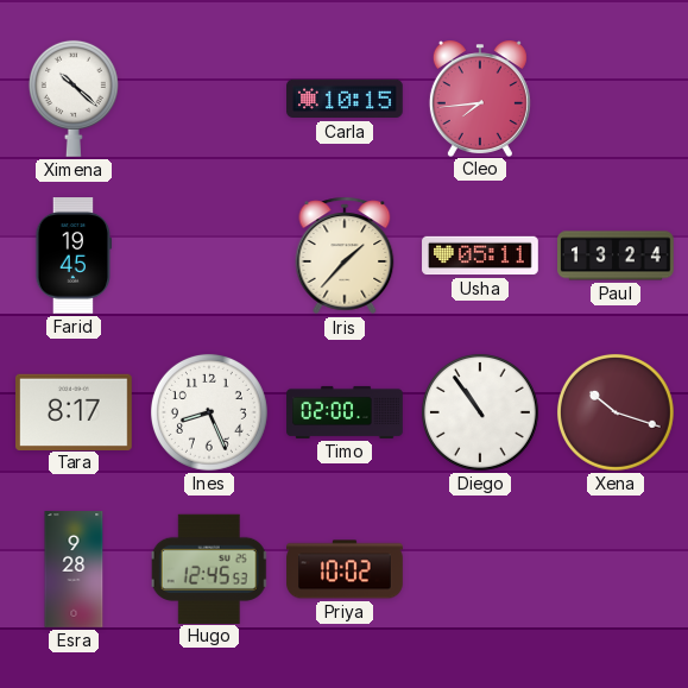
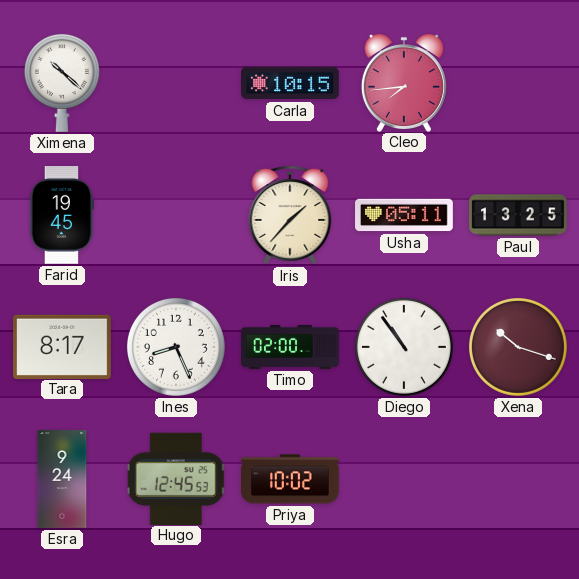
Paul: 13:24 -> 13:25
Esra: 9:28 -> 9:24
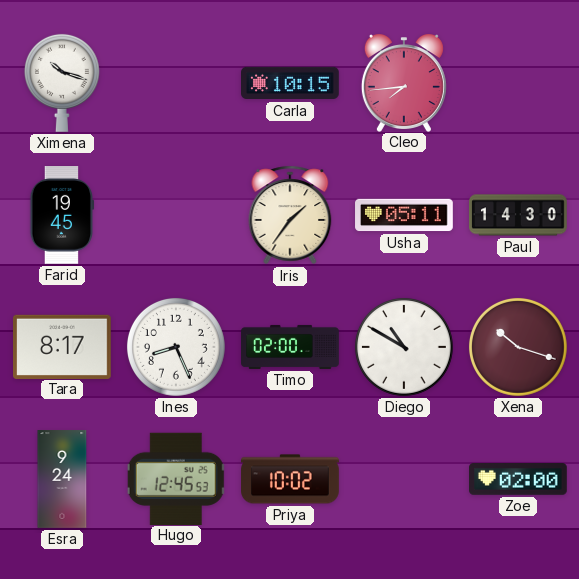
Ximena: 10:22 -> 10:18
Iris: 1:37 -> 1:36
Paul: 13:25 -> 14:30
Diego: 10:54 -> 10:50
Zoe: none -> 02:00
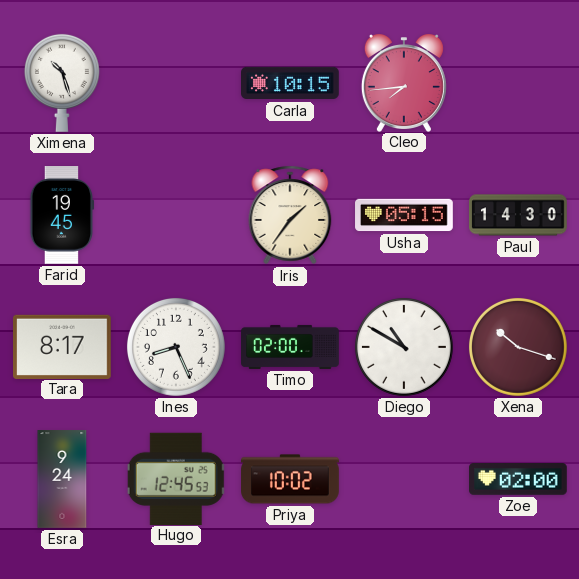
Ximena: 10:18 -> 10:27
Usha: 05:11 -> 05:15
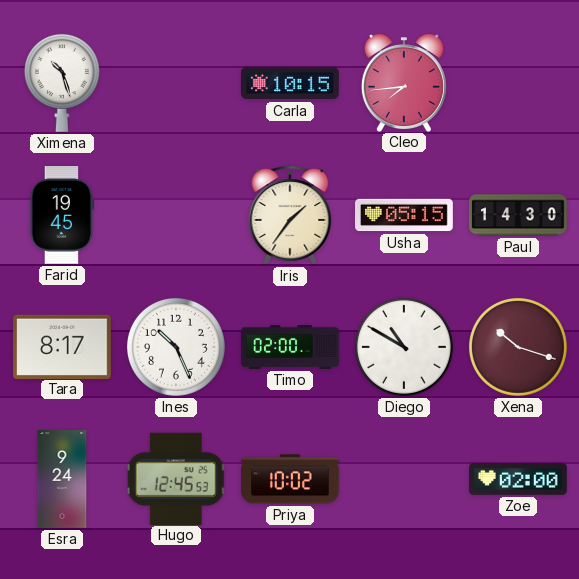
Ines: 8:26 -> 10:26
